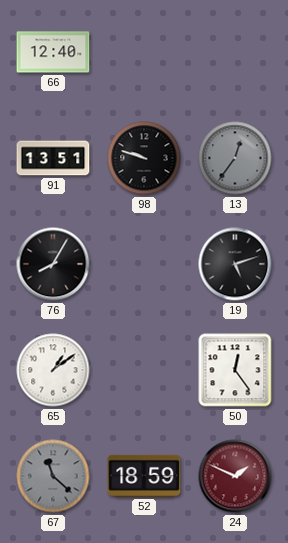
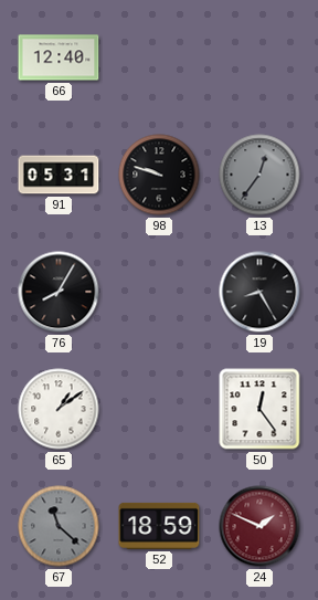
91: 13:51 -> 05:31
19: 5:12 -> 8:25
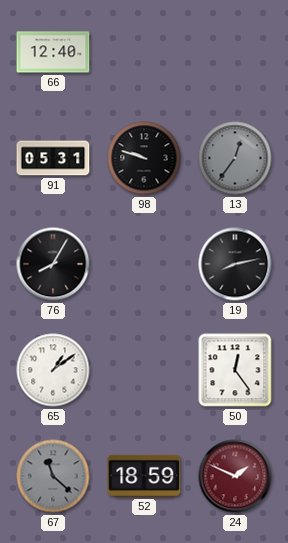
19: 8:25 -> 8:13
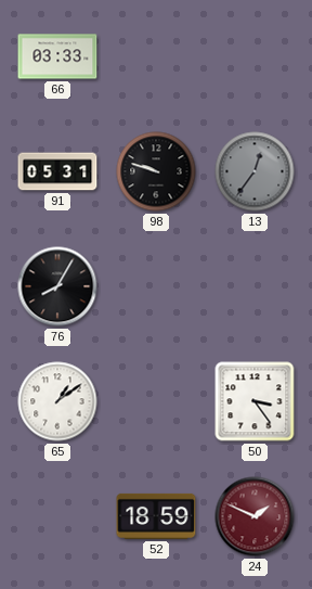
66: 12:40 -> 03:33
19: 8:13 -> none
50: 12:24 -> 3:24
67: 11:22 -> none
